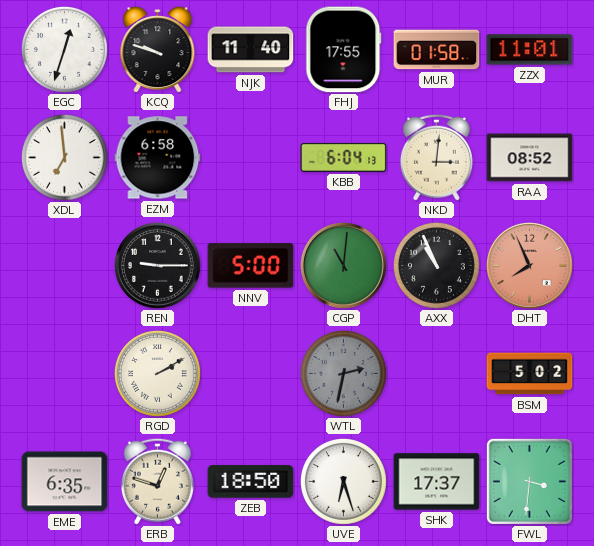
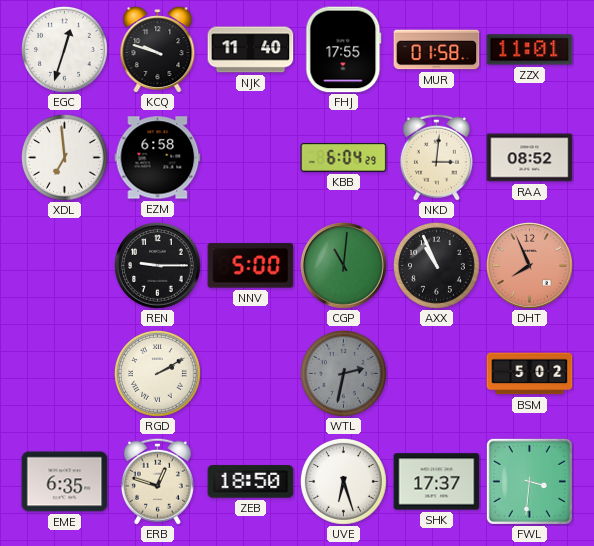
KBB: 6:04:13 -> 6:04:29
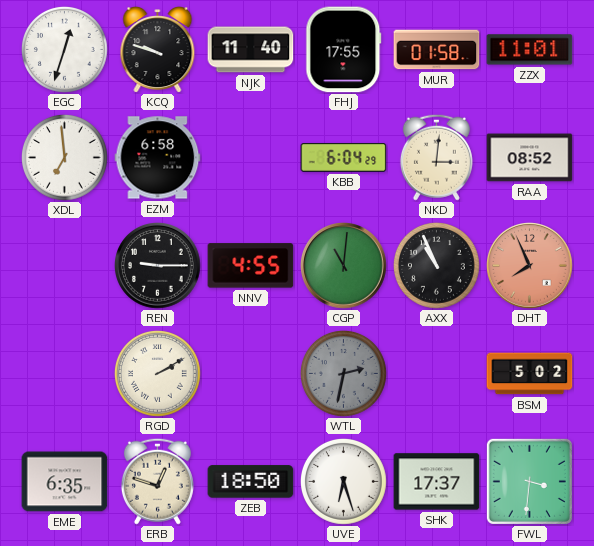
NNV: 5:00 -> 4:55
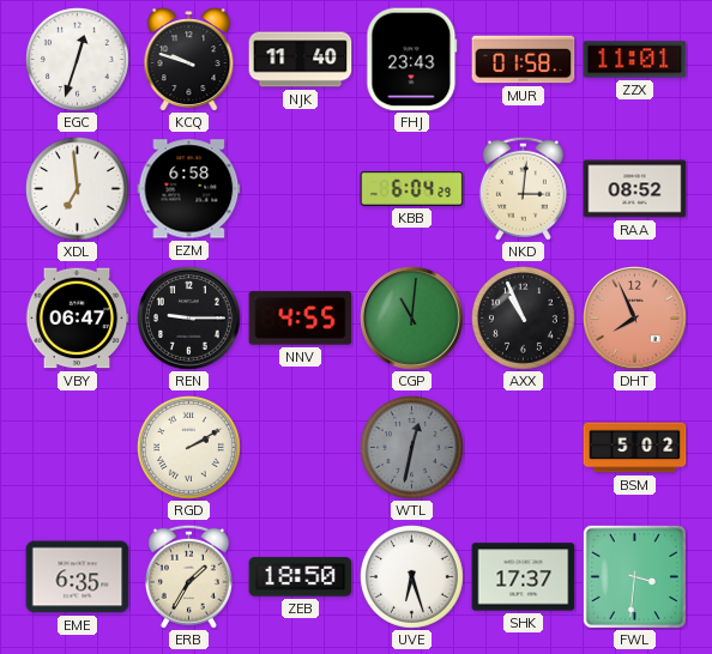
FHJ: 17:55 -> 23:43
VBY: none -> 06:47
WTL: 2:32 -> 12:32
ERB: 12:48 -> 1:35
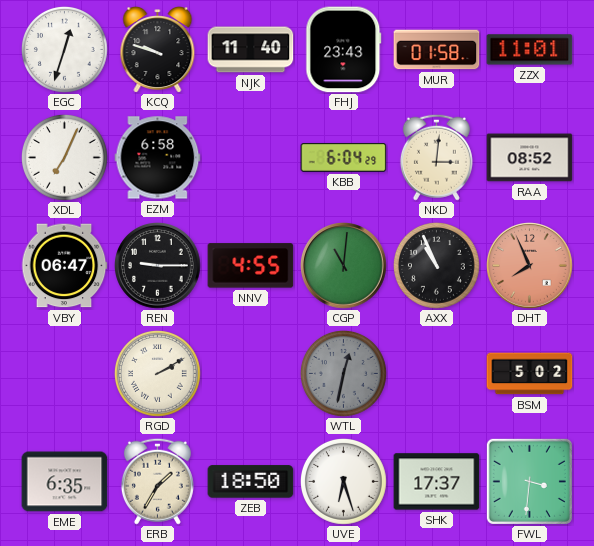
XDL: 6:59 -> 7:04
